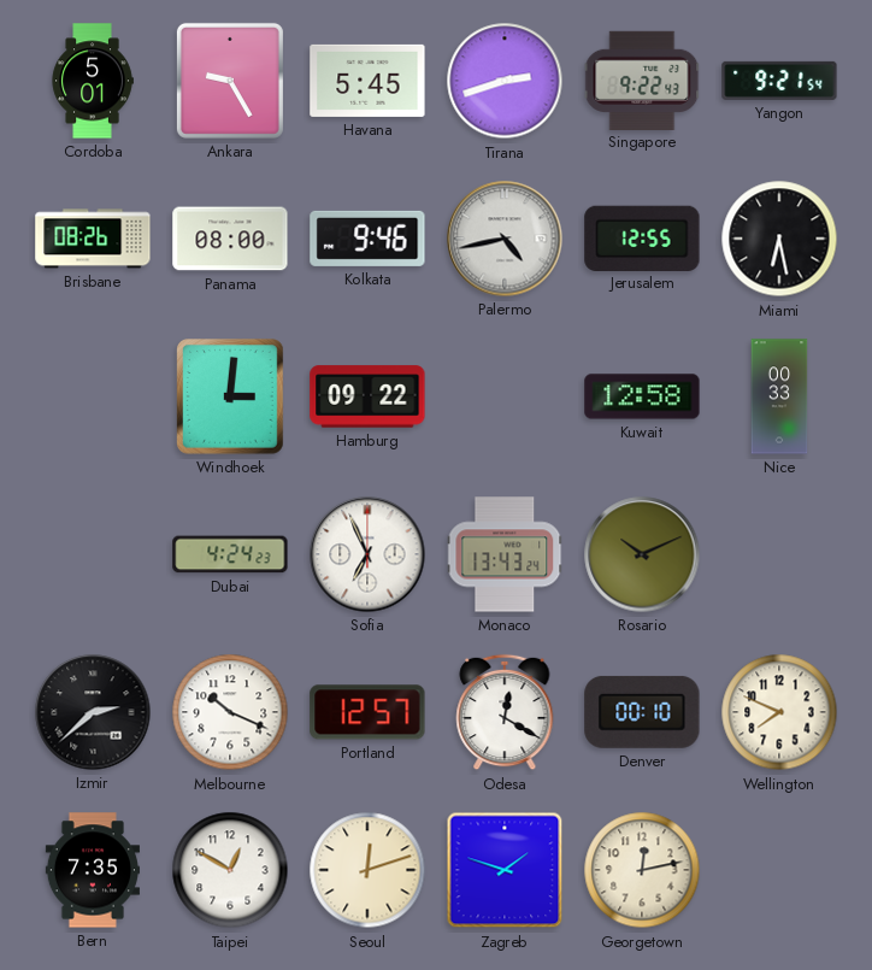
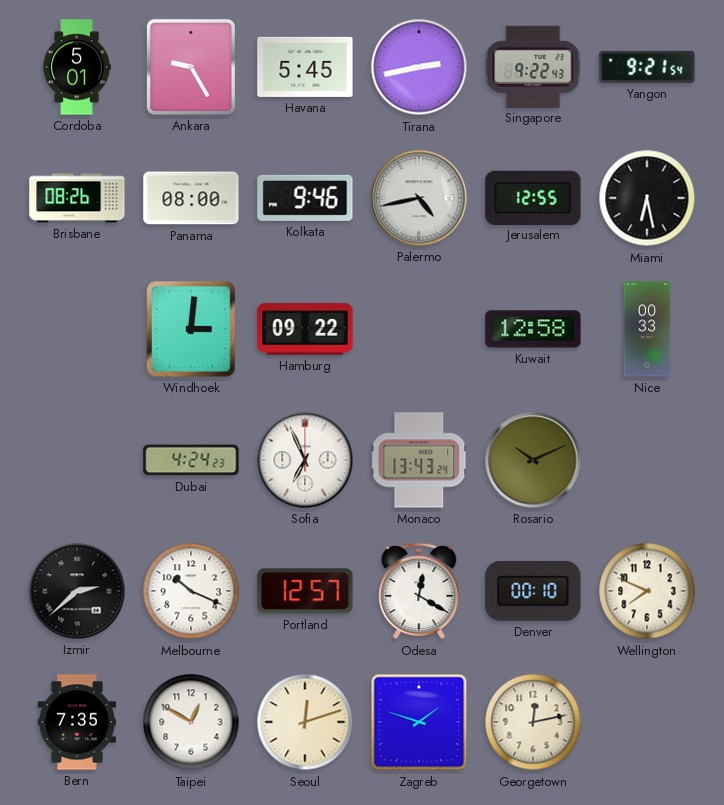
Tirana: 2:42 -> 2:43
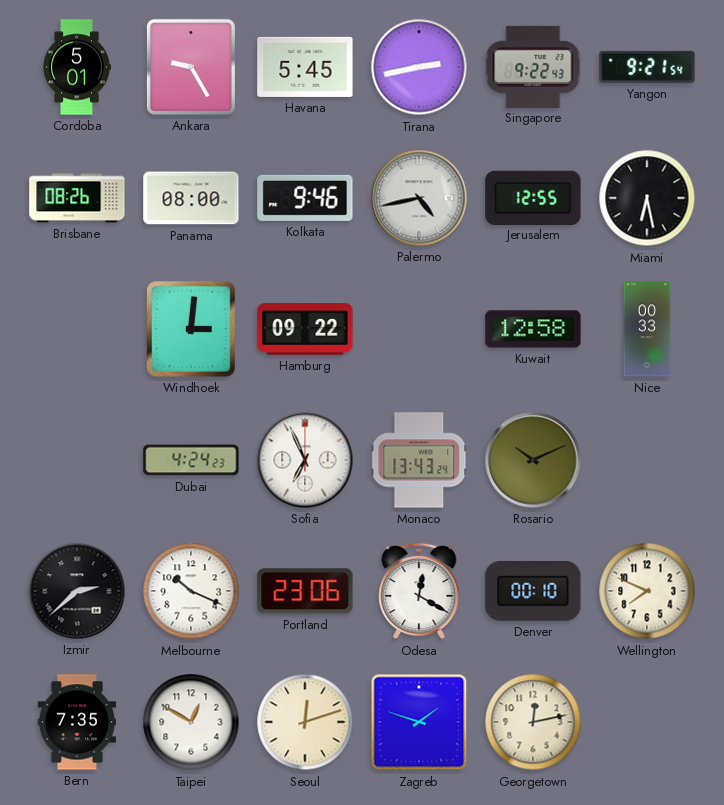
Portland: 12:57 -> 23:06
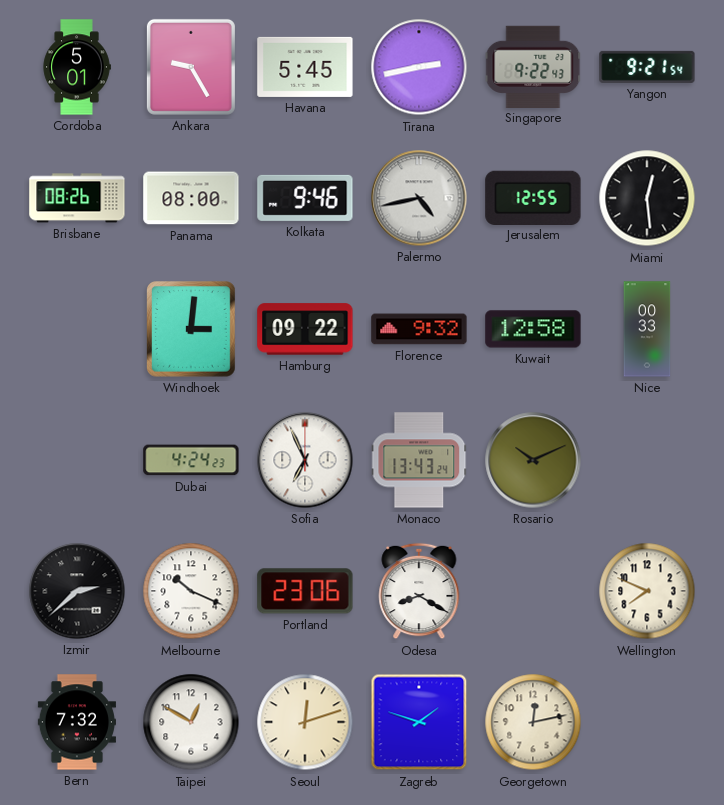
Miami: 6:28 -> 12:29
Florence: none -> 9:32
Odesa: 12:20 -> 8:20
Denver: 00:10 -> none
Bern: 7:35 -> 7:32
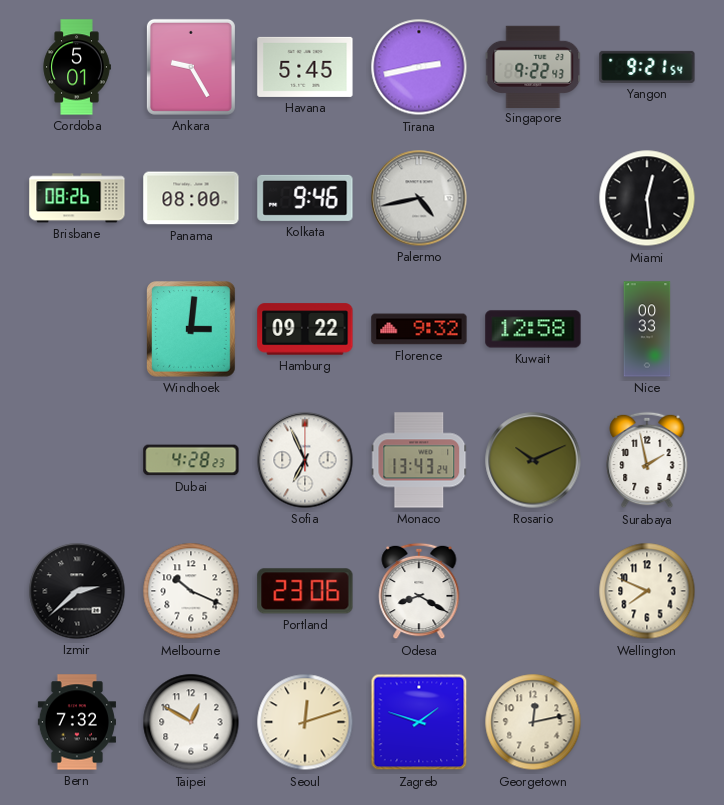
Jerusalem: 12:55 -> none
Dubai: 4:24 -> 4:28
Surabaya: none -> 1:58
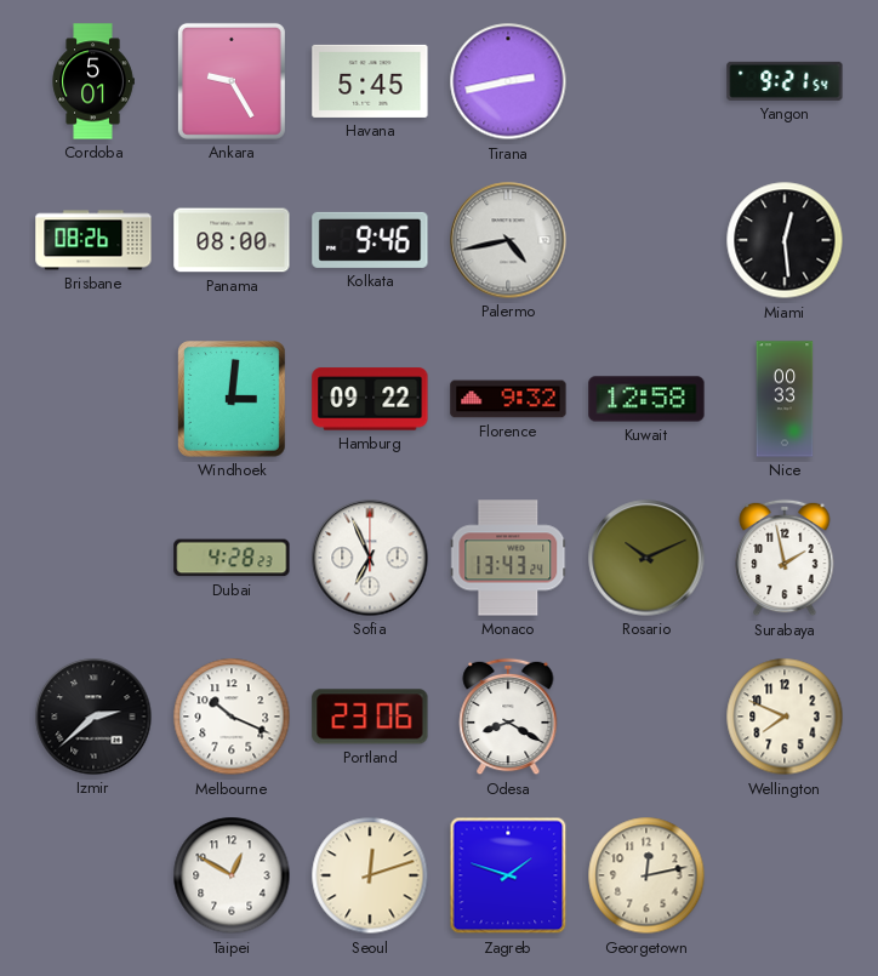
Singapore: 9:22 -> none
Bern: 7:32 -> none
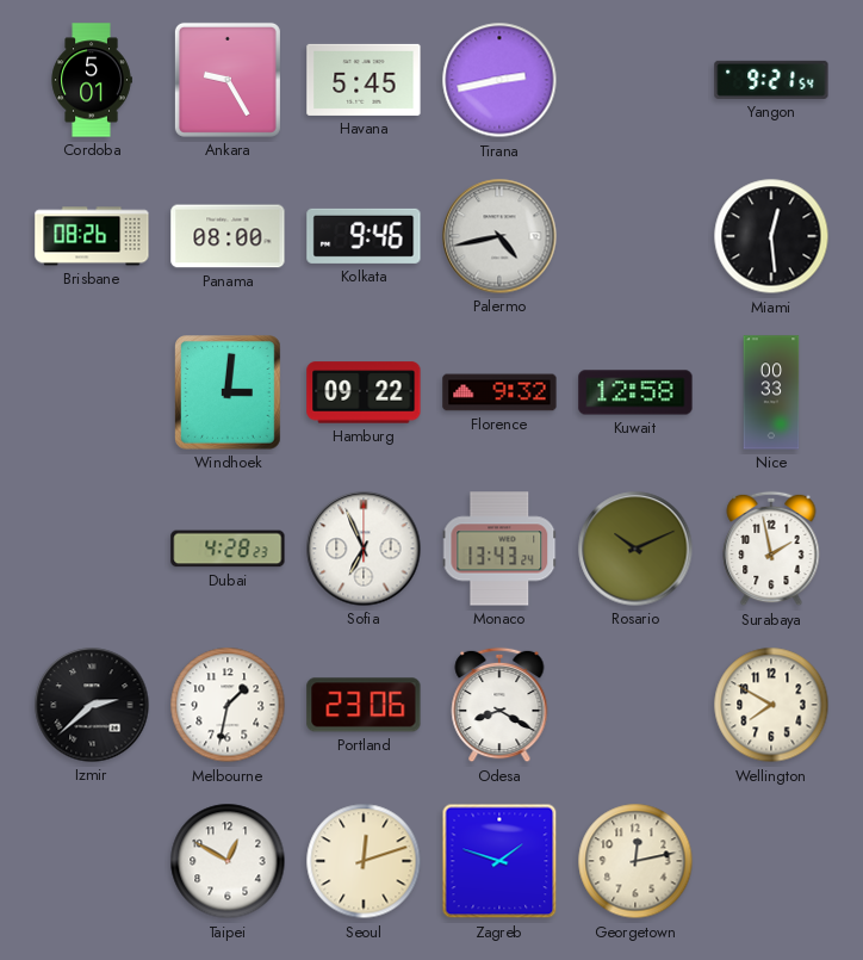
Melbourne: 10:19 -> 1:32
Wellington: 7:49 -> 7:50
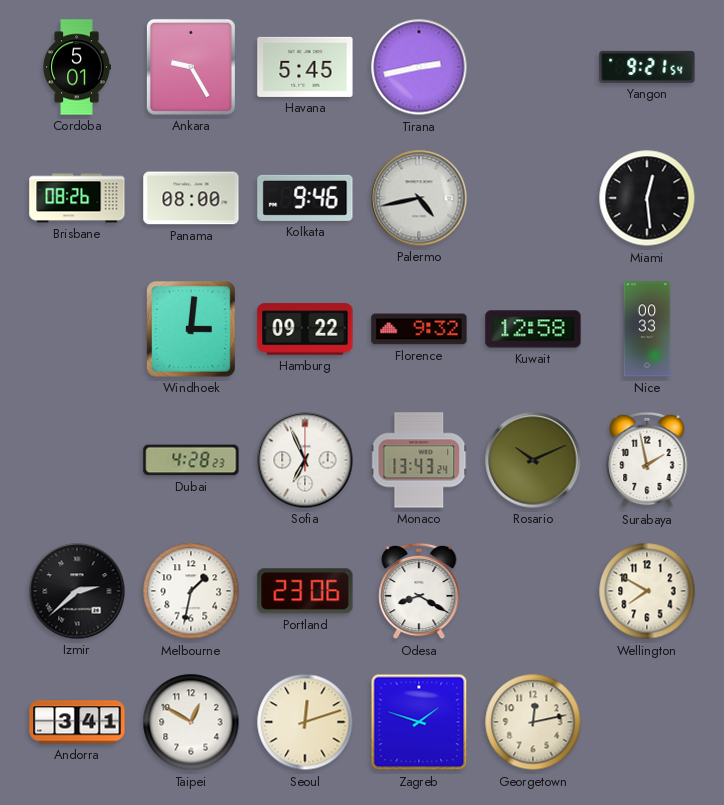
Andorra: none -> 3:41
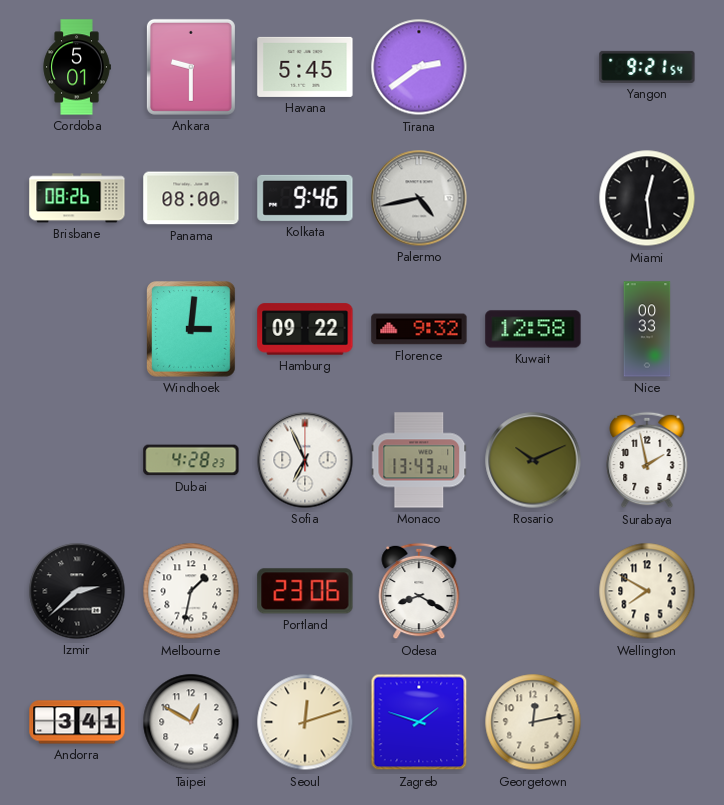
Ankara: 9:25 -> 9:30
Tirana: 2:43 -> 2:39
